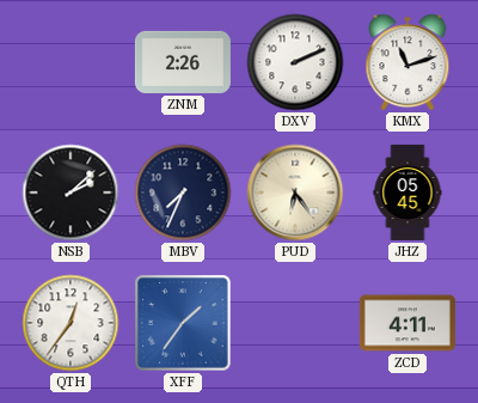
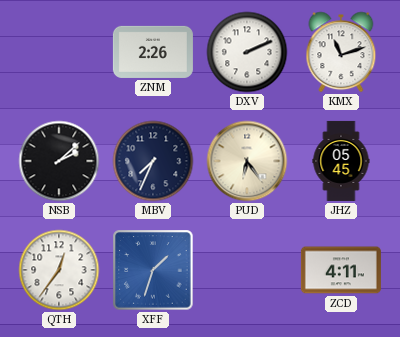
XFF: 1:36 -> 1:33
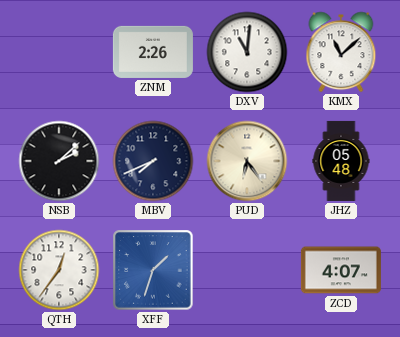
DXV: 2:11 -> 11:01
KMX: 11:12 -> 11:08
MBV: 7:34 -> 7:41
JHZ: 05:45 -> 05:48
ZCD: 4:11 -> 4:07
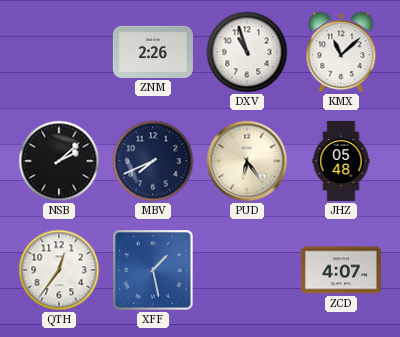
DXV: 11:01 -> 10:57
XFF: 1:33 -> 1:28
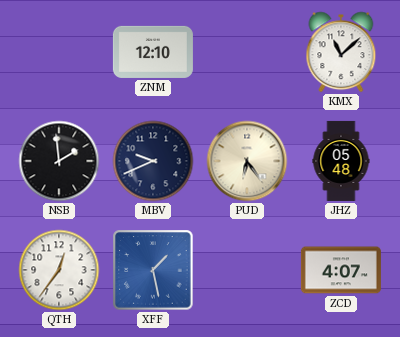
ZNM: 2:26 -> 12:10
DXV: 10:57 -> none
NSB: 2:08 -> 1:59
MBV: 7:41 -> 9:41
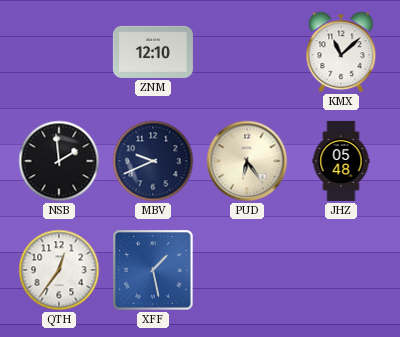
ZCD: 4:07 -> none
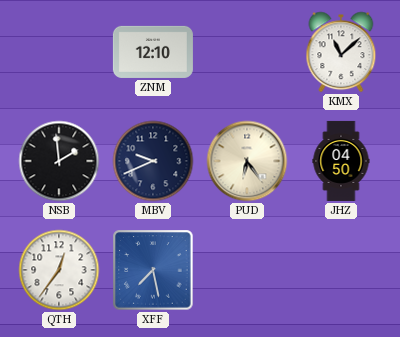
JHZ: 05:48 -> 04:50
XFF: 1:28 -> 7:28
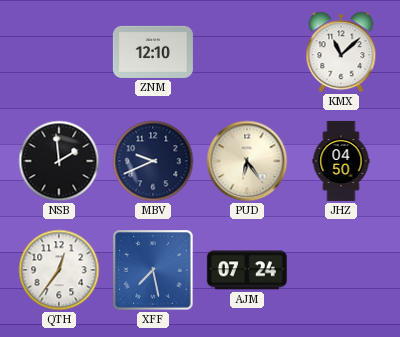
AJM: none -> 07:24
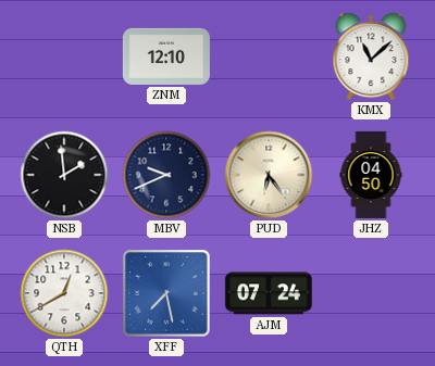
QTH: 12:36 -> 12:40
